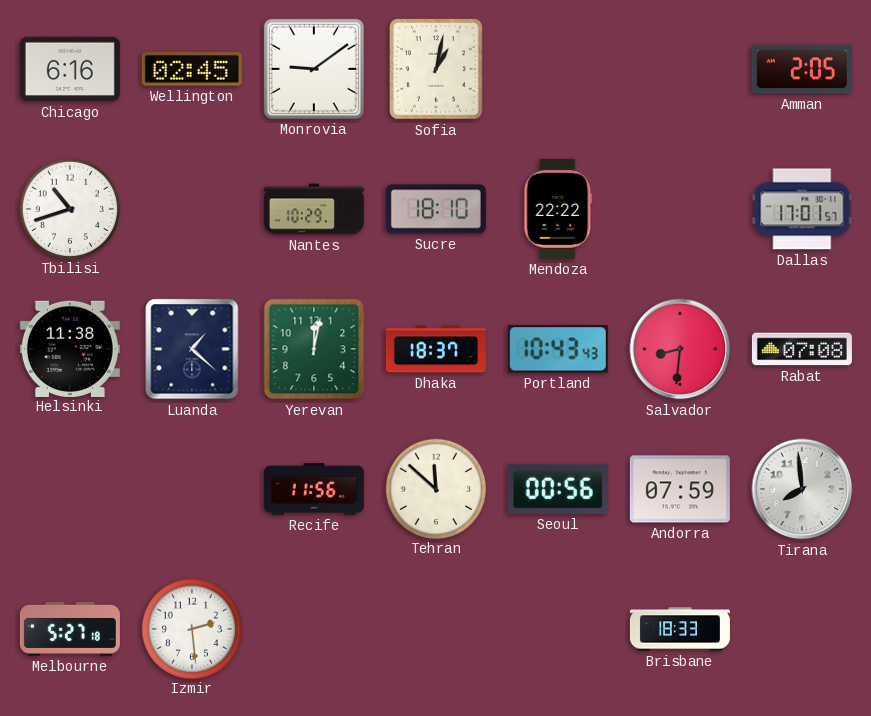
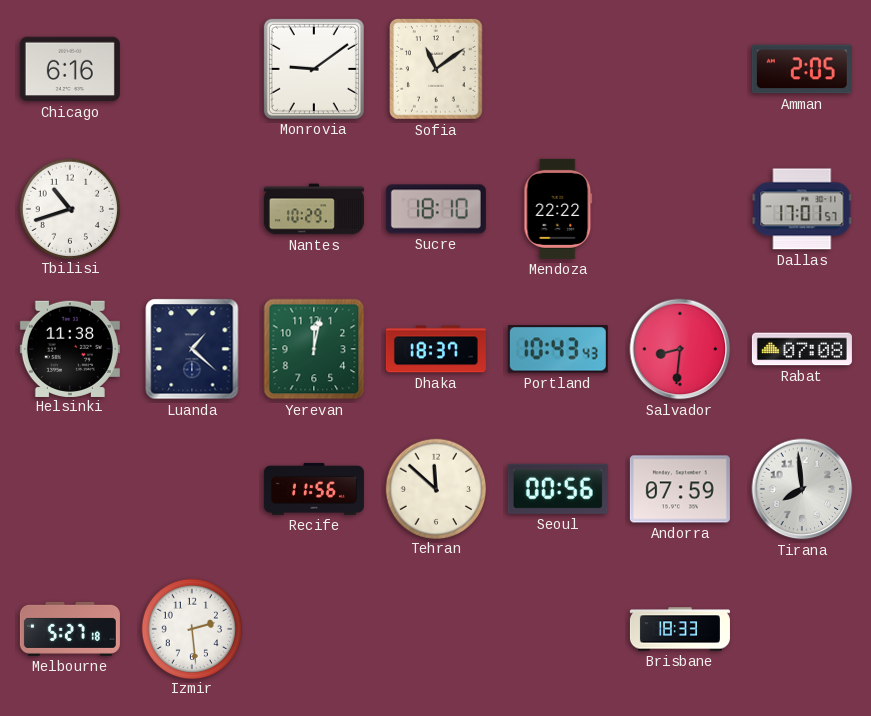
Wellington: 02:45 -> none
Sofia: 1:02 -> 11:09
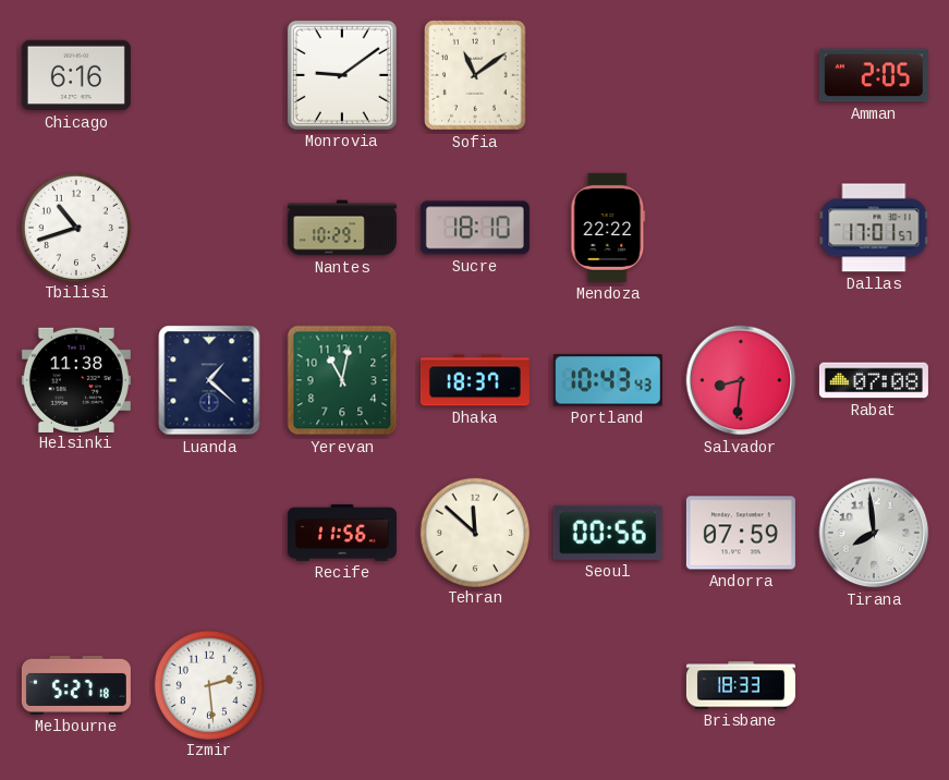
Yerevan: 12:02 -> 11:02
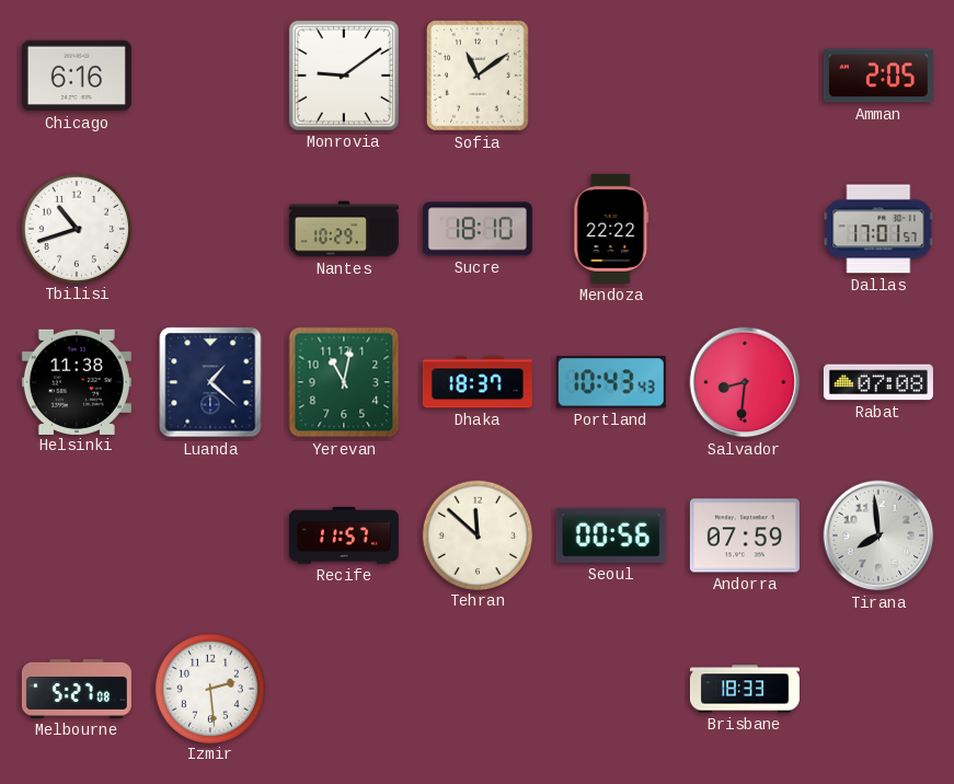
Recife: 11:56 -> 11:57
Melbourne: 5:27:18 -> 5:27:08
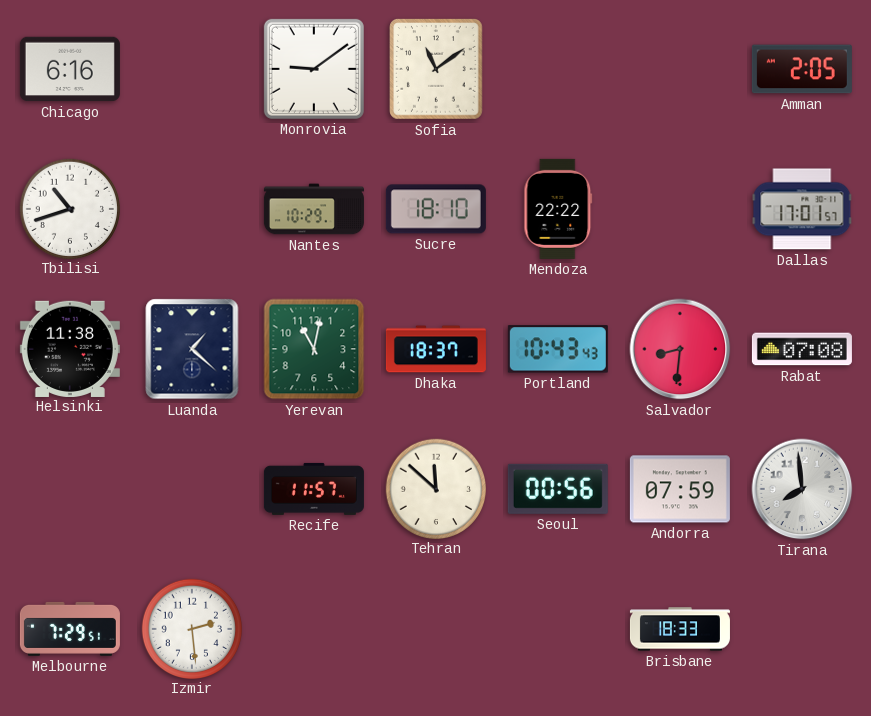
Melbourne: 5:27 -> 7:29
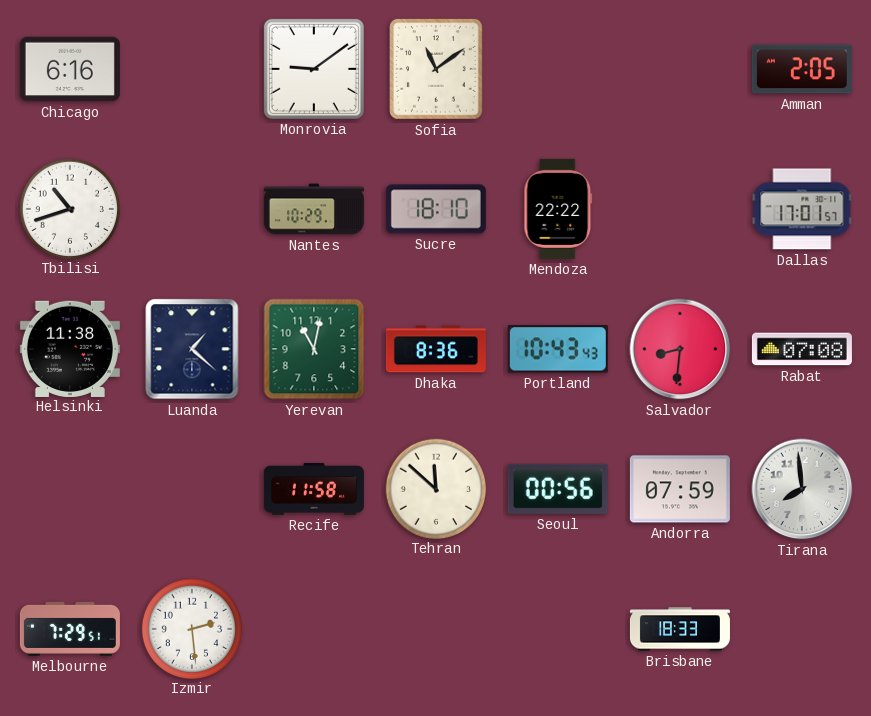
Dhaka: 18:37 -> 8:36
Recife: 11:57 -> 11:58
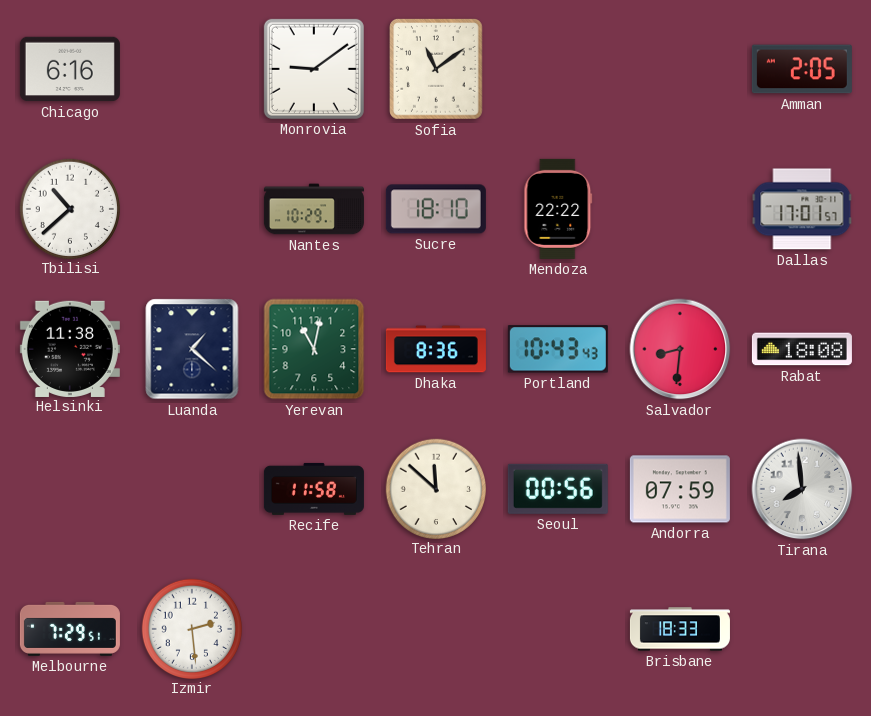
Tbilisi: 10:42 -> 10:38
Rabat: 07:08 -> 18:08
